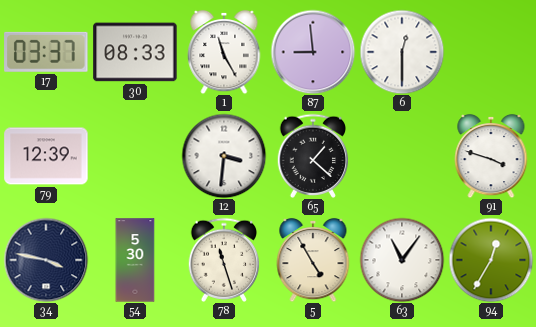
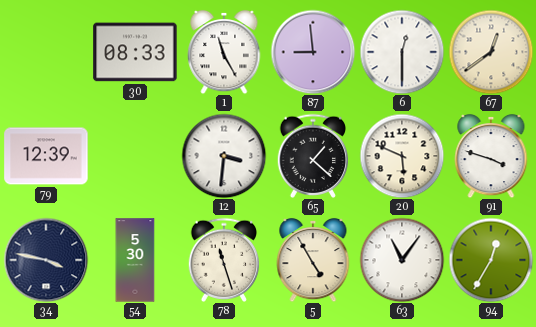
17: 03:37 -> none
67: none -> 12:39
20: none -> 5:49
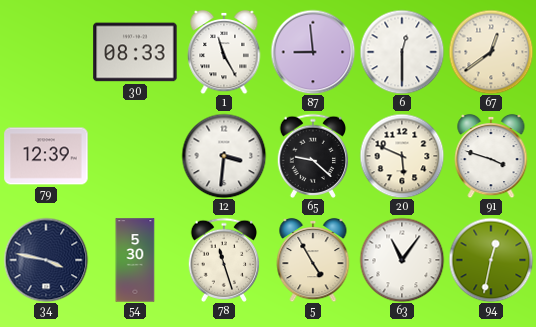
65: 1:22 -> 9:22
94: 12:35 -> 12:32
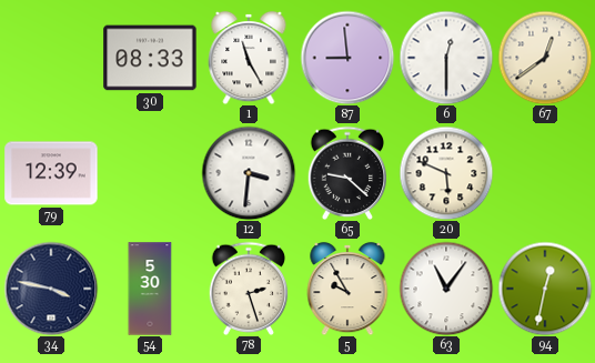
91: 3:48 -> none
78: 11:27 -> 2:27
5: 4:55 -> 9:55
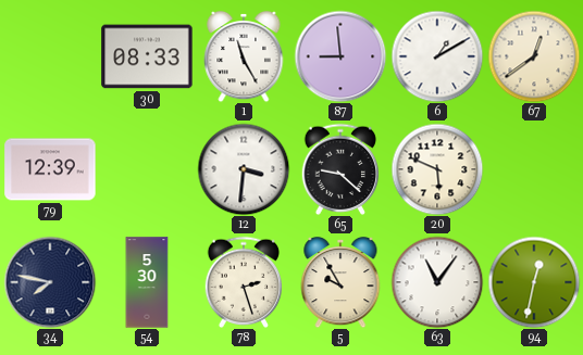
6: 12:30 -> 1:10
34: 3:47 -> 7:47
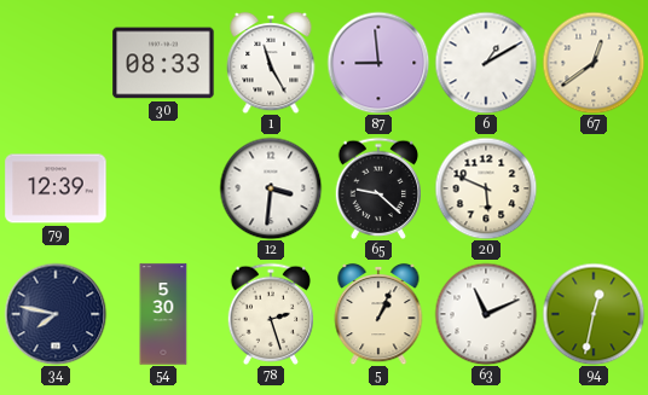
5: 9:55 -> 1:04
63: 11:06 -> 11:11
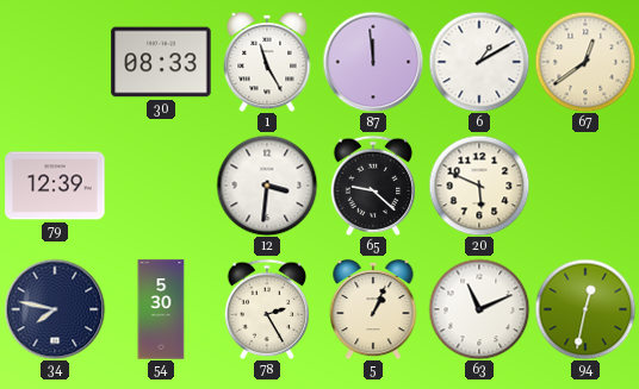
87: 8:59 -> 11:59
78: 2:27 -> 2:25
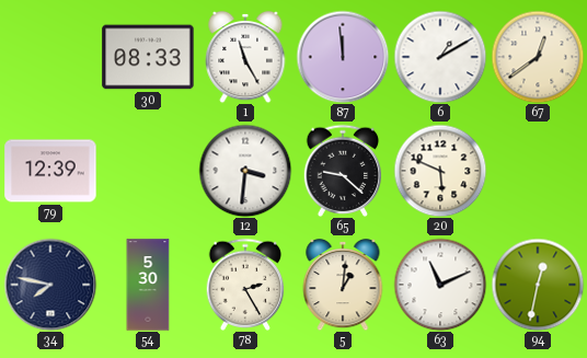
5: 1:04 -> 1:01
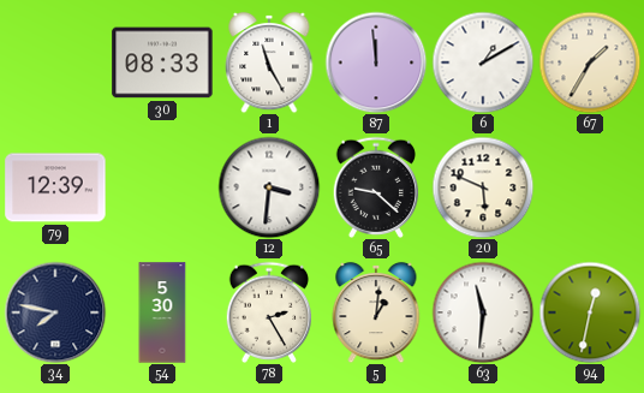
67: 12:39 -> 1:35
63: 11:11 -> 11:31
